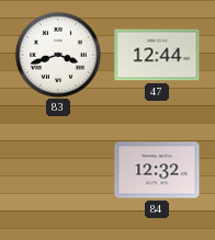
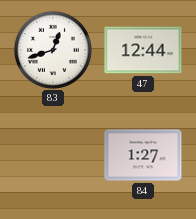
83: 3:42 -> 12:42
84: 12:32 -> 1:27
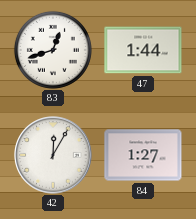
47: 12:44 -> 1:44
42: none -> 12:05
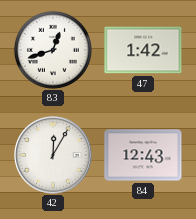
47: 1:44 -> 1:42
84: 1:27 -> 12:43
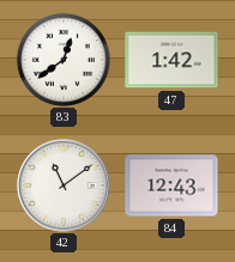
83: 12:42 -> 12:39
42: 12:05 -> 11:09
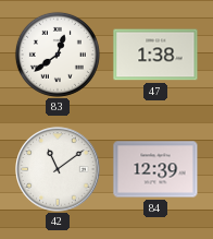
47: 1:42 -> 1:38
84: 12:43 -> 12:39
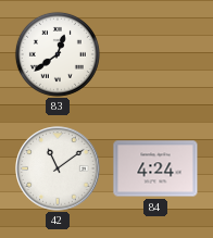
47: 1:38 -> none
84: 12:39 -> 4:24
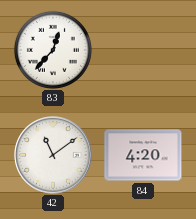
83: 12:39 -> 12:37
84: 4:24 -> 4:20
